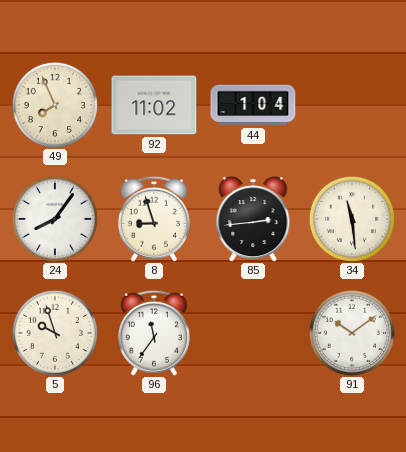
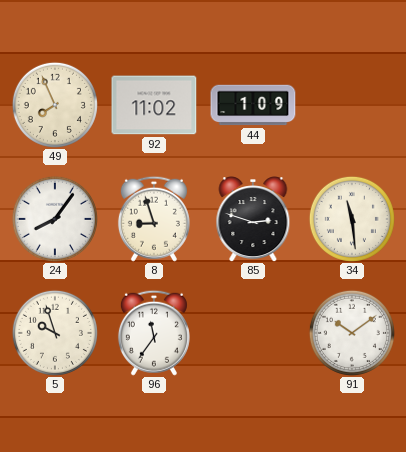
44: 1:04 -> 1:09
85: 2:44 -> 2:48
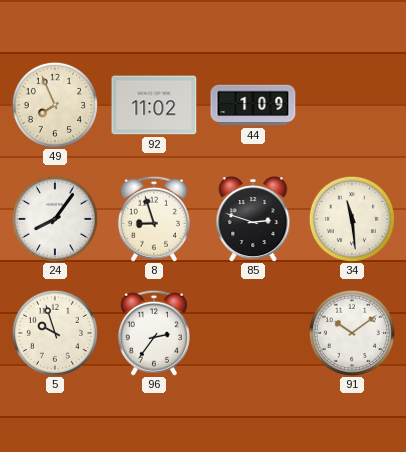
96: 11:36 -> 2:36
